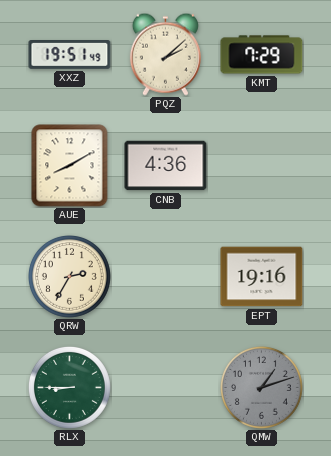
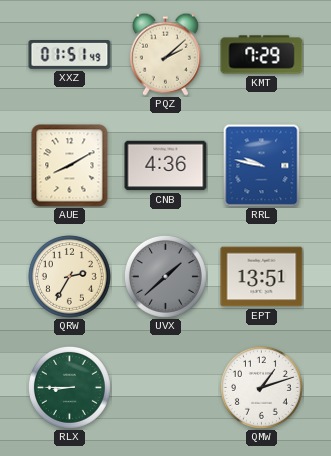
XXZ: 19:51 -> 01:51
RRL: none -> 9:47
UVX: none -> 1:38
EPT: 19:16 -> 13:51
QMW dial: grey -> white
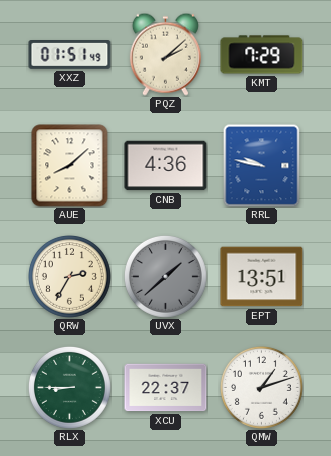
AUE: 8:10 -> 8:08
XCU: none -> 22:37
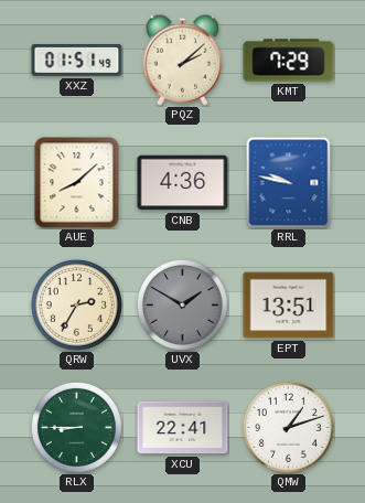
UVX: 1:38 -> 1:50
XCU: 22:37 -> 22:41
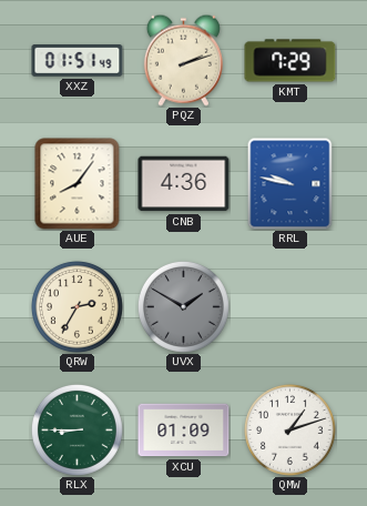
PQZ: 2:08 -> 2:12
AUE: 8:08 -> 8:06
EPT: 13:51 -> none
XCU: 22:41 -> 01:09
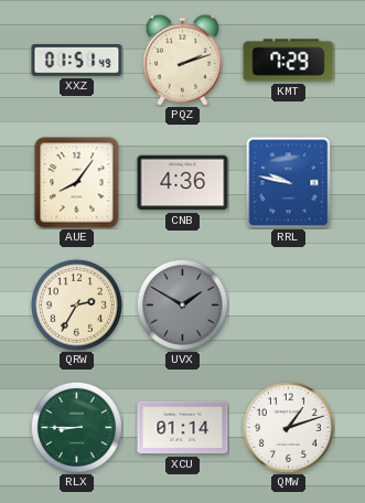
XCU: 01:09 -> 01:14
